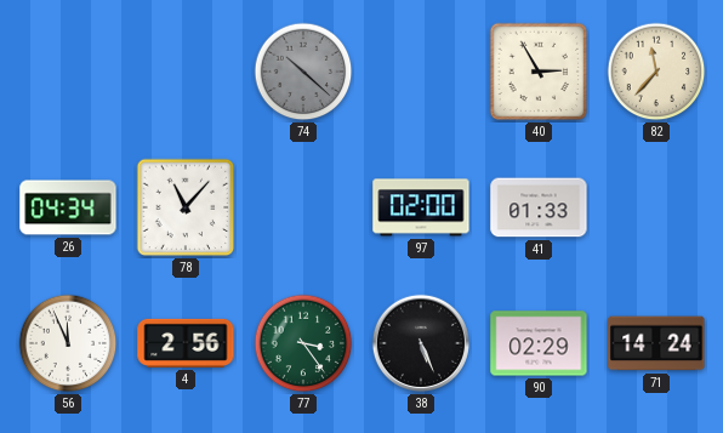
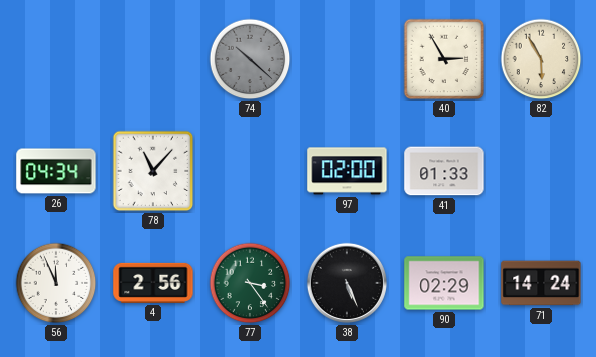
82: 11:37 -> 5:55
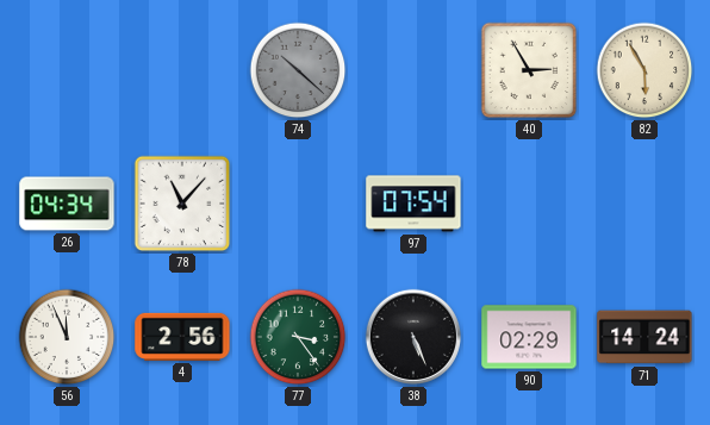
97: 02:00 -> 07:54
41: 01:33 -> none
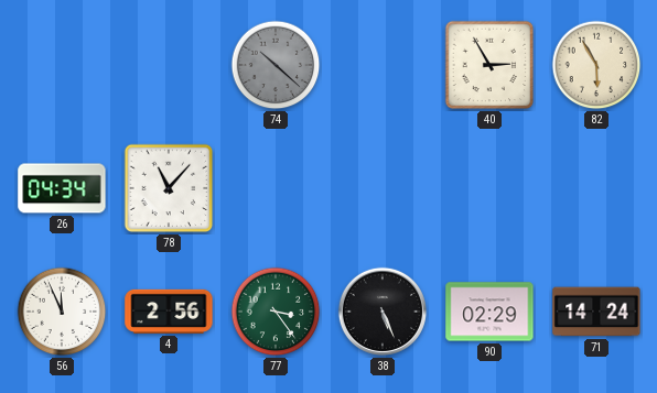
97: 07:54 -> none
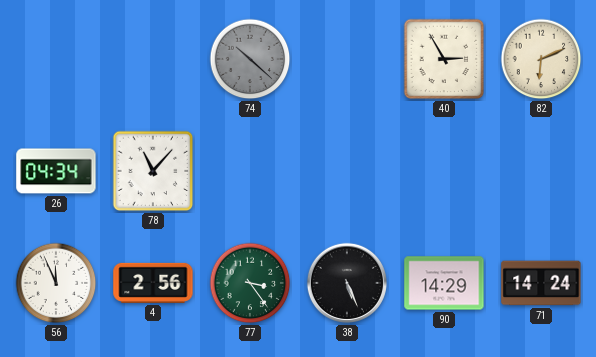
82: 5:55 -> 6:11
90: 02:29 -> 14:29
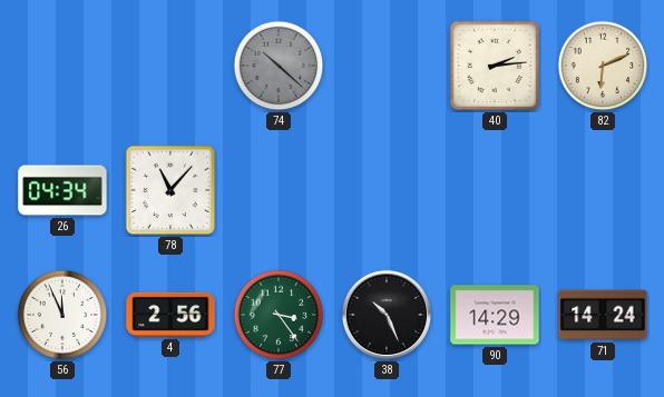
40: 2:55 -> 2:14
38: 5:26 -> 10:26
